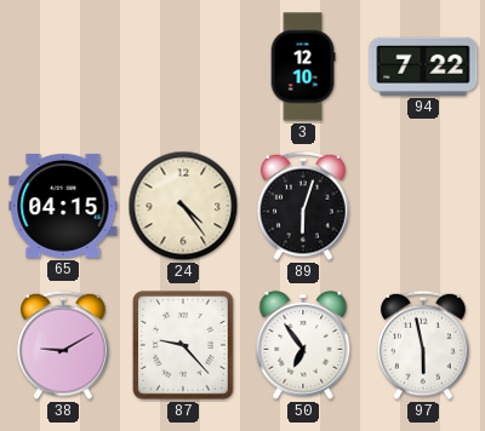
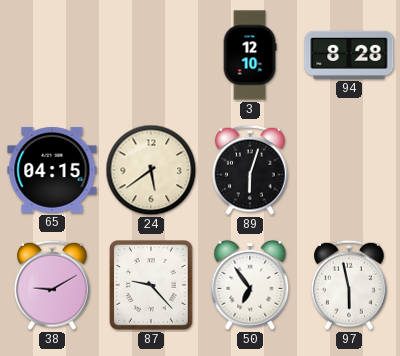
94: 7:22 -> 8:28
24: 4:24 -> 5:39
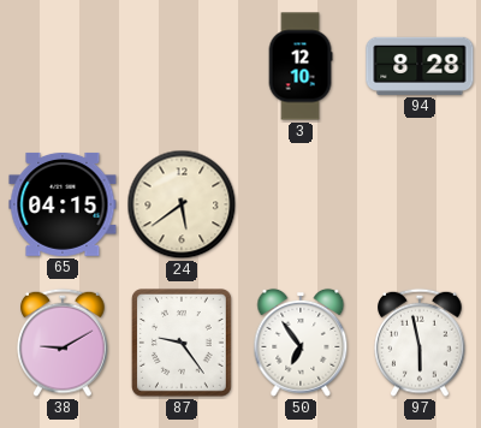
89: 6:03 -> none
87: 9:23 -> 9:24
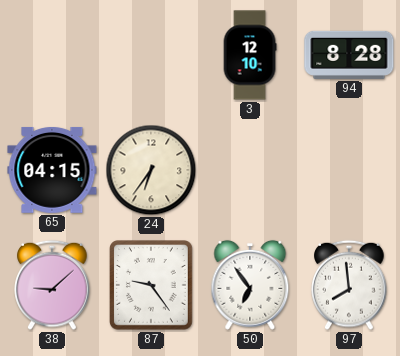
24: 5:39 -> 6:36
38: 9:10 -> 9:08
97: 5:58 -> 7:59
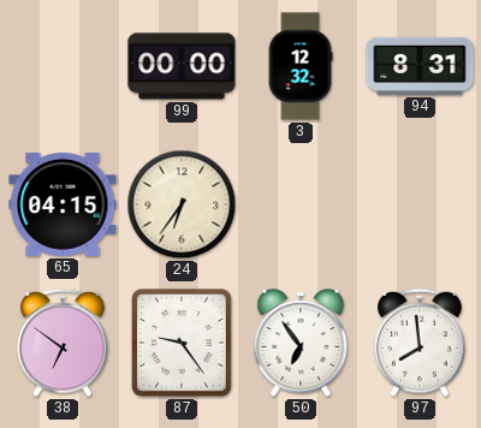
99: none -> 00:00
3: 12:10 -> 12:32
94: 8:28 -> 8:31
38: 9:08 -> 6:51
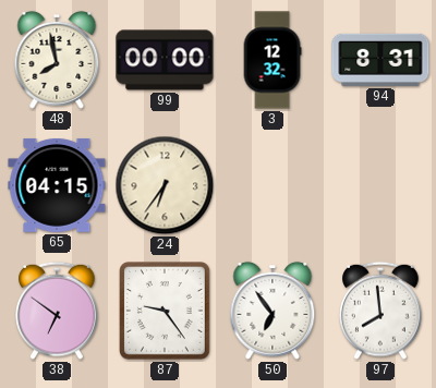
48: none -> 7:58
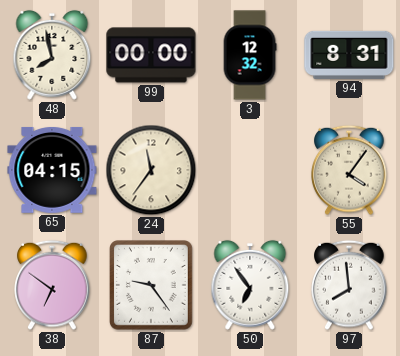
24: 6:36 -> 11:36
55: none -> 4:06
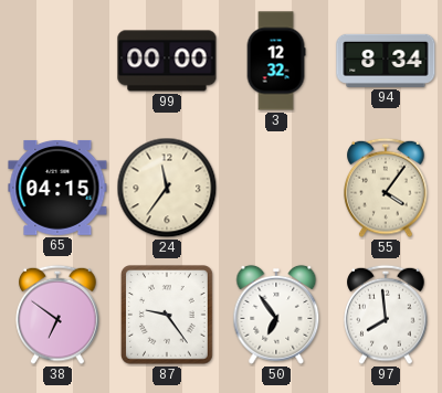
48: 7:58 -> none
94: 8:31 -> 8:34
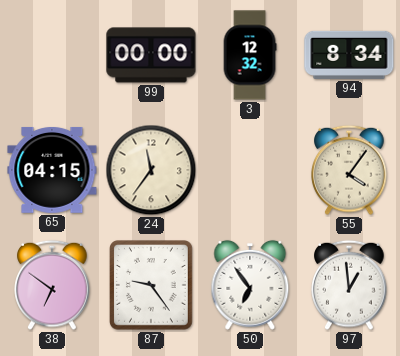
97: 7:59 -> 12:59
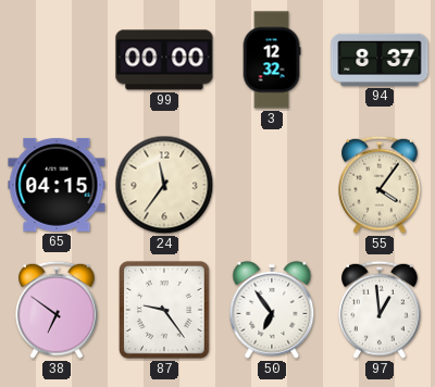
94: 8:34 -> 8:37
